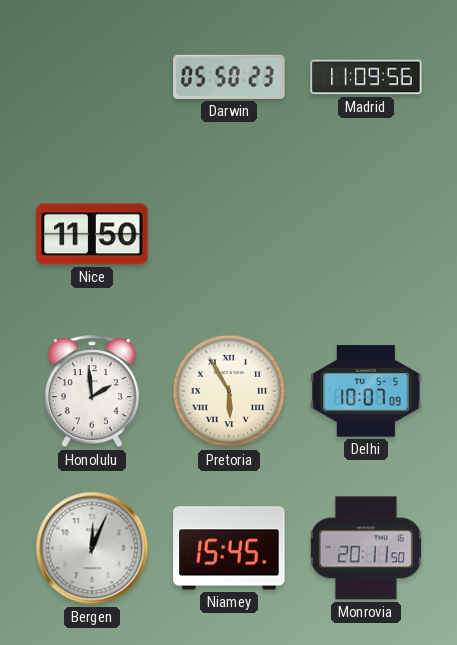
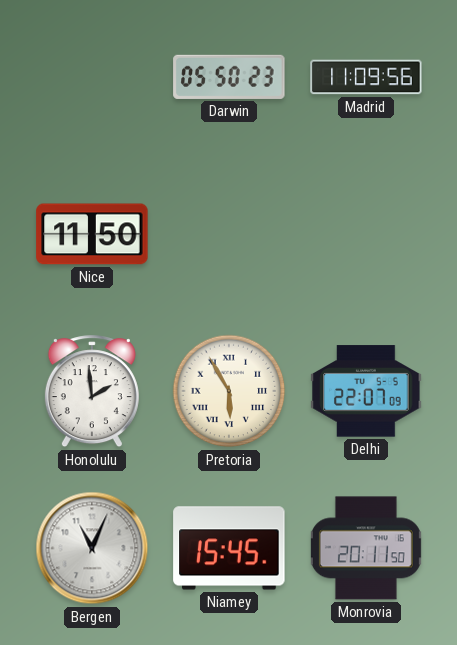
Delhi: 10:07 -> 22:07
Bergen: 12:04 -> 11:04
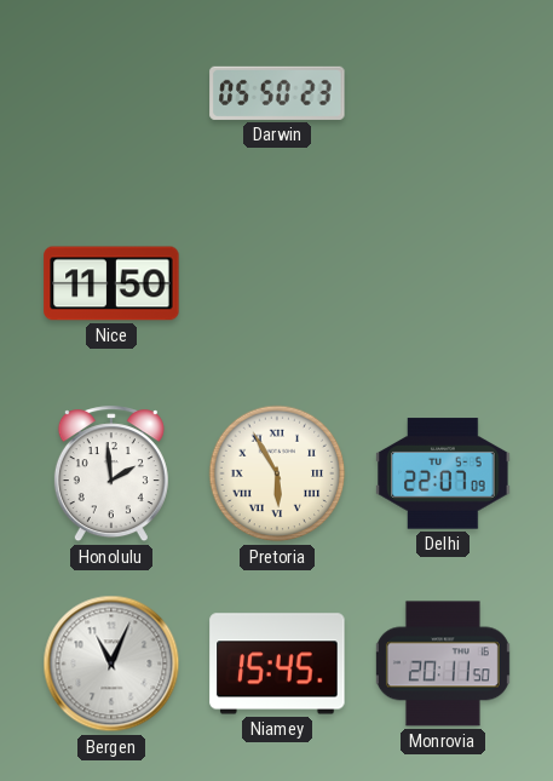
Madrid: 11:09 -> none
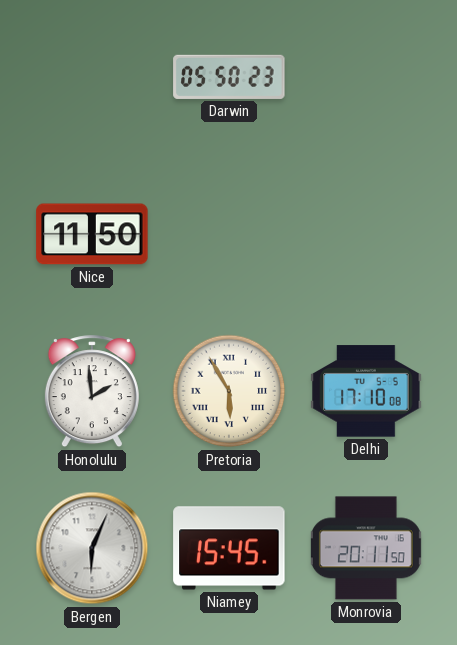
Delhi: 22:07 -> 17:10
Bergen: 11:04 -> 6:04
